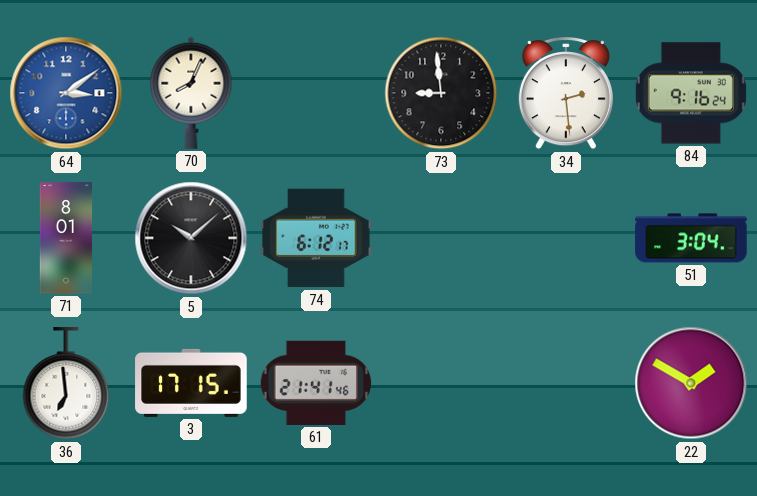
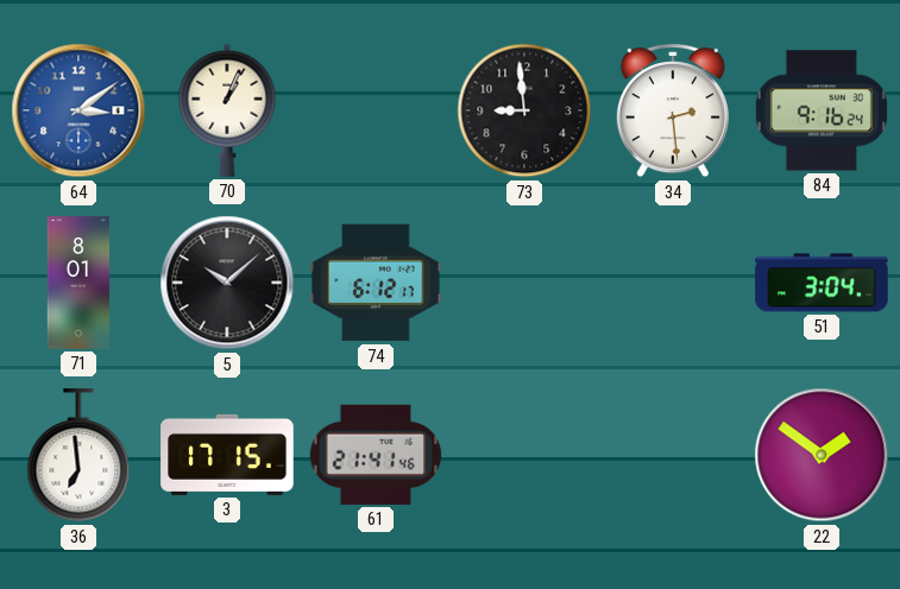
70: 8:04 -> 1:04
22: 1:50 -> 1:51
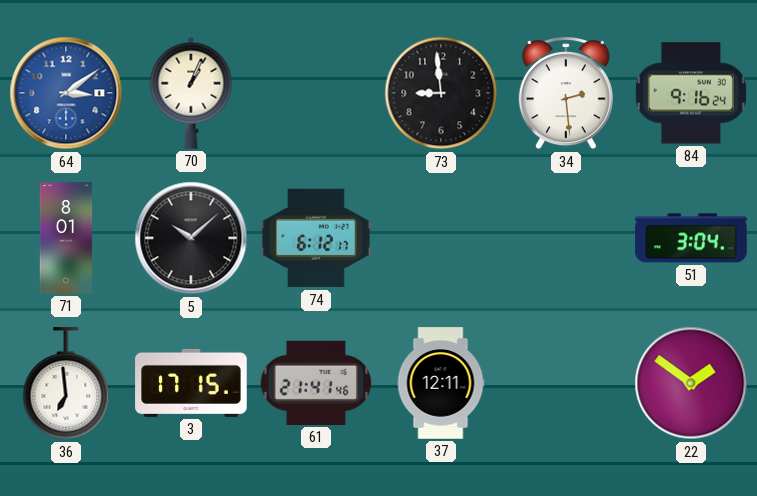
37: none -> 12:11
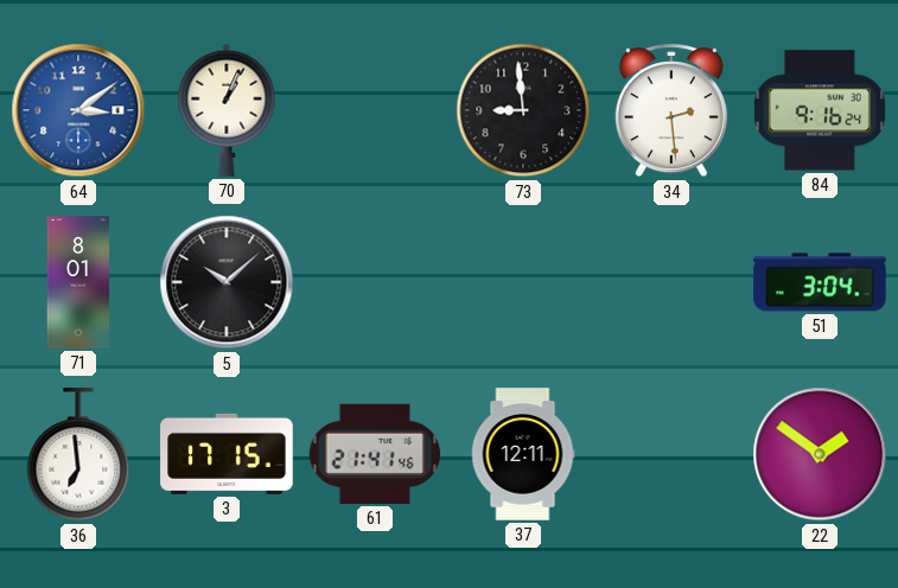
74: 6:12 -> none
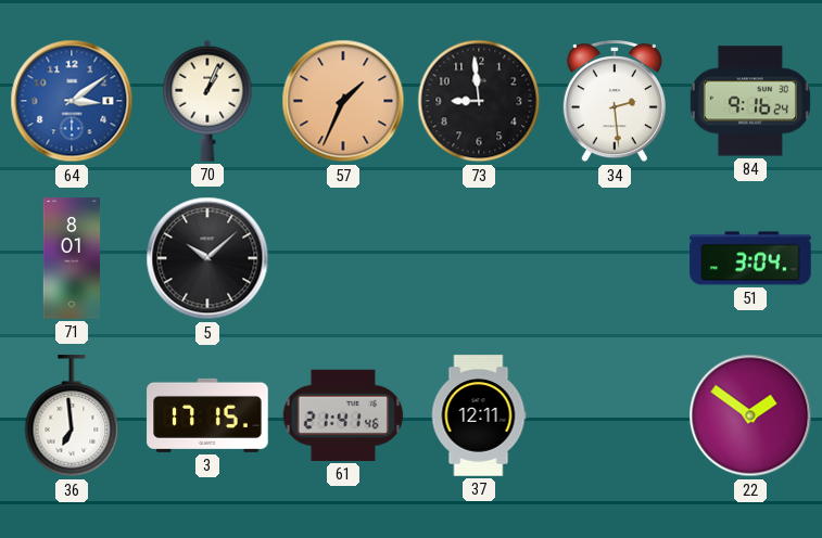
57: none -> 1:34
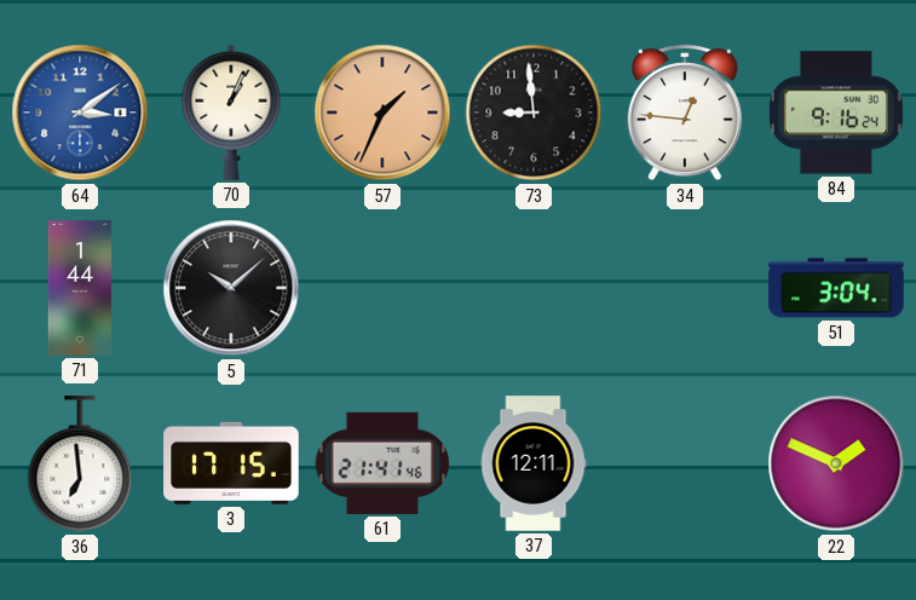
34: 2:29 -> 12:46
71: 8:01 -> 1:44
22: 1:51 -> 1:49
